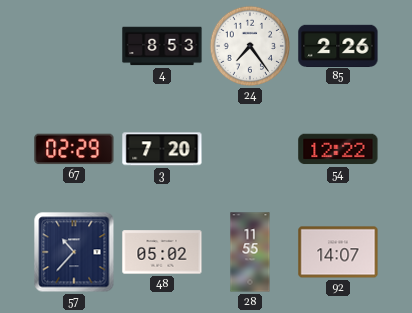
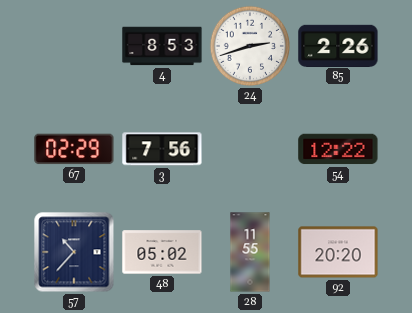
24: 7:24 -> 2:42
3: 7:20 -> 7:56
92: 14:07 -> 20:20
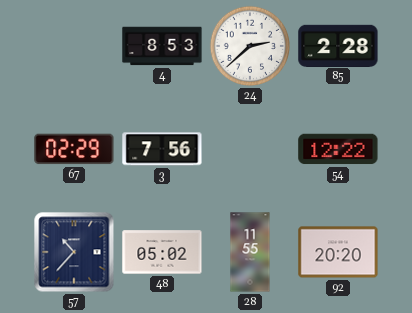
24: 2:42 -> 2:38
85: 2:26 -> 2:28
